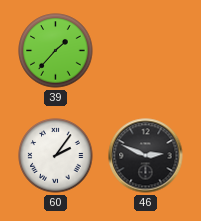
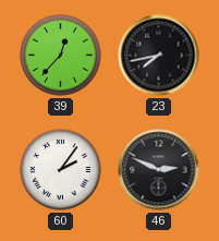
39: 1:37 -> 12:37
23: none -> 7:43
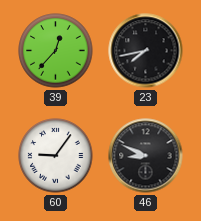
60: 2:06 -> 9:06
46: 2:49 -> 8:49
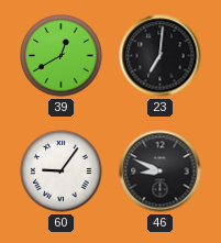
39: 12:37 -> 12:40
23: 7:43 -> 7:01
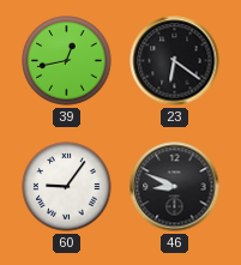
39: 12:40 -> 12:43
23: 7:01 -> 6:21
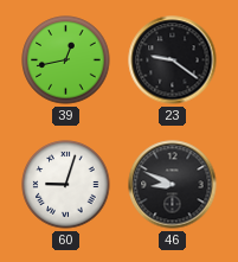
23: 6:21 -> 9:21
60: 9:06 -> 9:03
